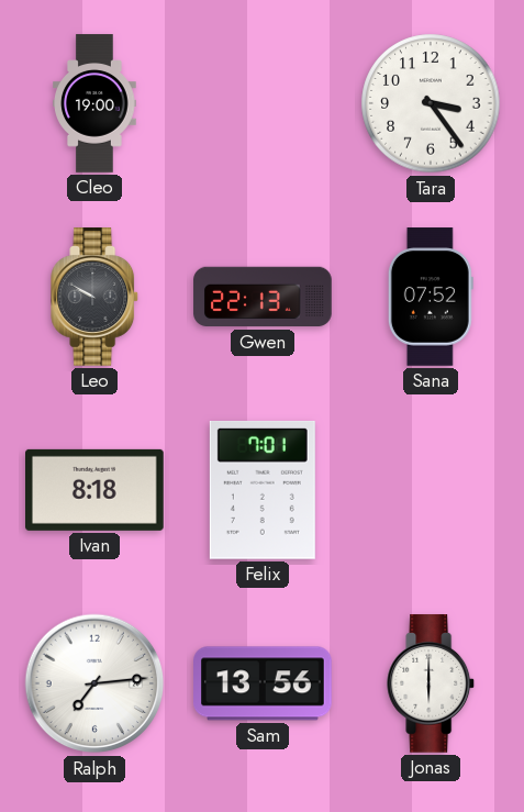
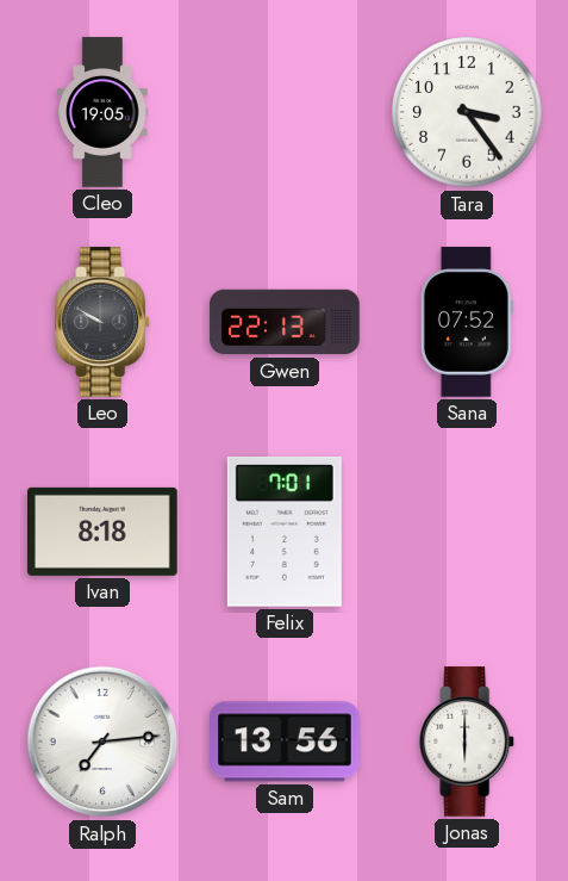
Cleo: 19:00 -> 19:05
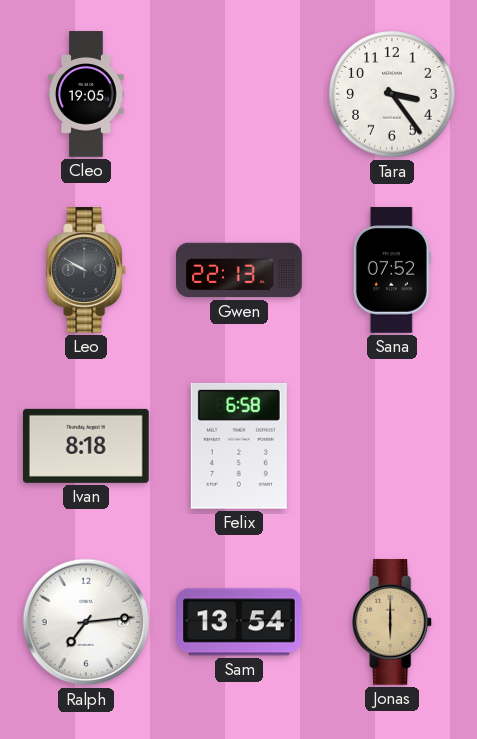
Felix: 7:01 -> 6:58
Sam: 13:56 -> 13:54
Jonas dial: white -> champagne
